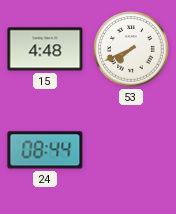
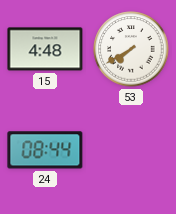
53: 7:41 -> 7:40
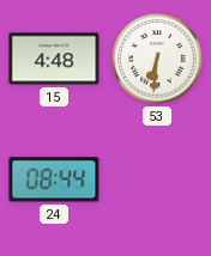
53: 7:40 -> 6:31
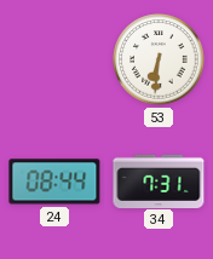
15: 4:48 -> none
34: none -> 7:31
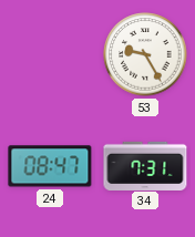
53: 6:31 -> 9:25
24: 08:44 -> 08:47
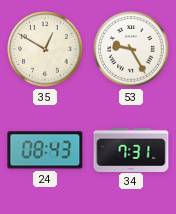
35: none -> 12:50
24: 08:47 -> 08:43
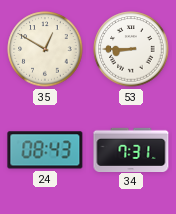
53: 9:25 -> 8:45
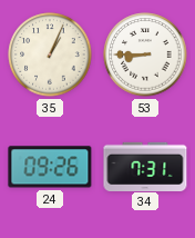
35: 12:50 -> 1:04
24: 08:43 -> 09:26
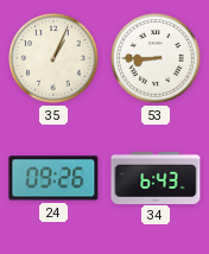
34: 7:31 -> 6:43
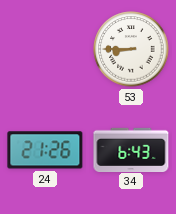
35: 1:04 -> none
24: 09:26 -> 21:26
